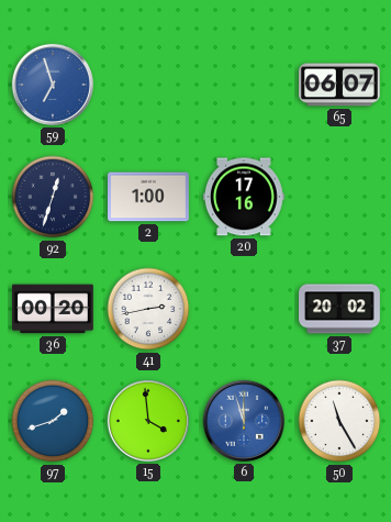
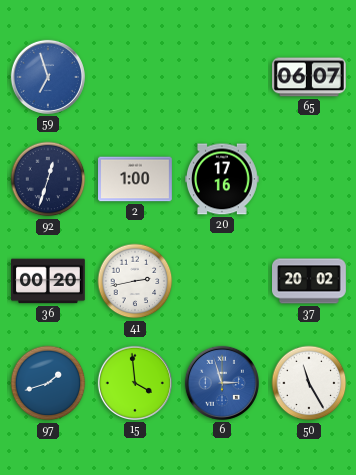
6: 11:57 -> 2:57
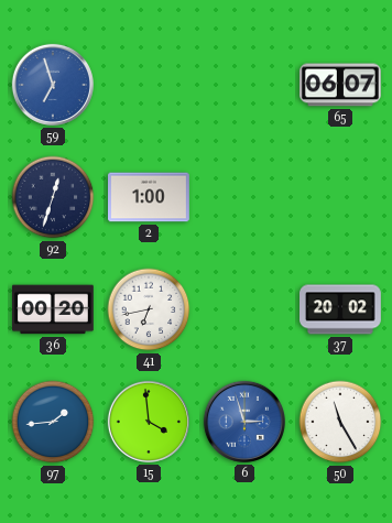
20: 17:16 -> none
41: 2:43 -> 6:43
97: 1:42 -> 1:44
